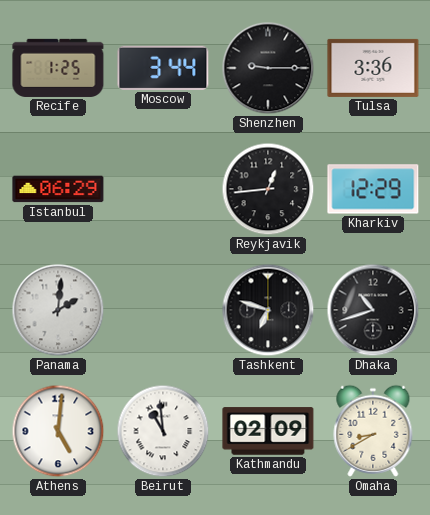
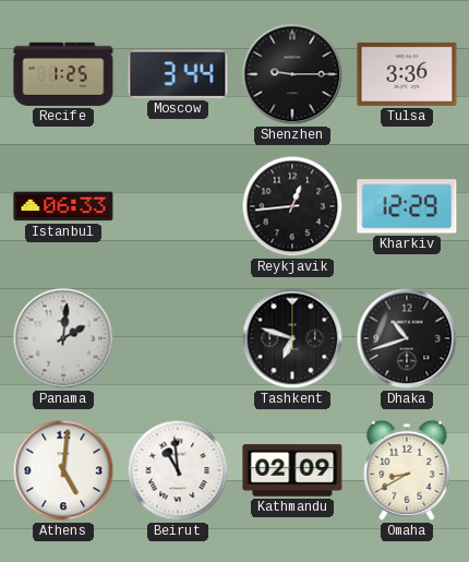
Istanbul: 06:29 -> 06:33
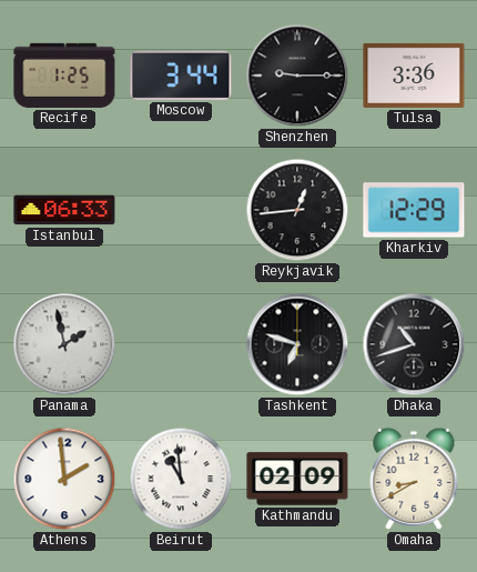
Panama: 2:01 -> 1:58
Athens: 5:01 -> 1:59
